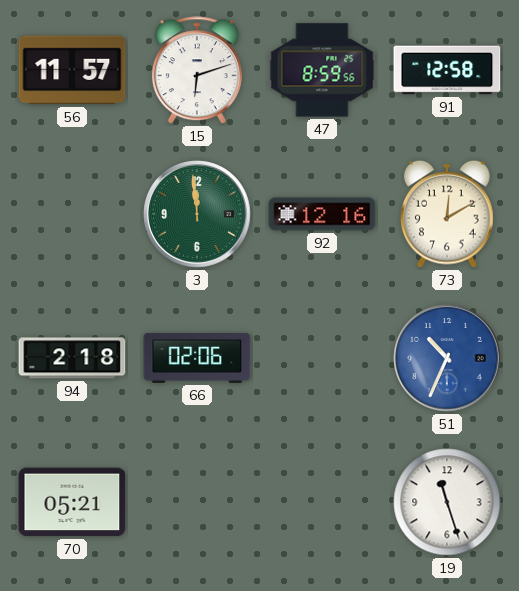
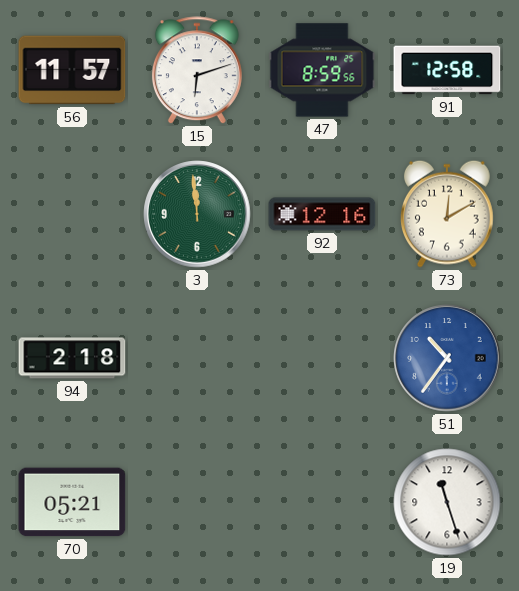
66: 02:06 -> none
51: 10:34 -> 10:36
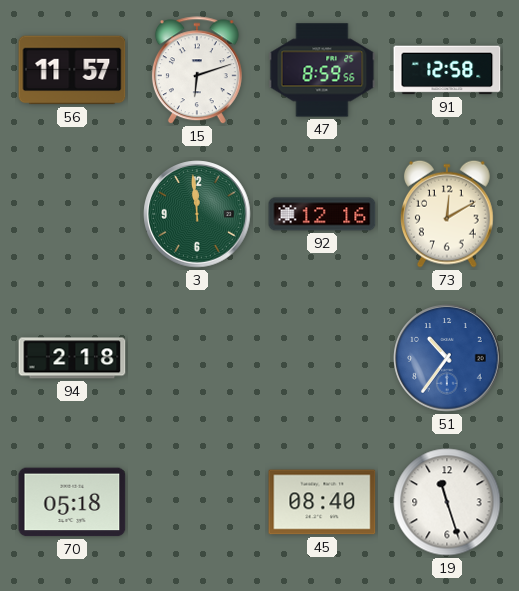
70: 05:21 -> 05:18
45: none -> 08:40
